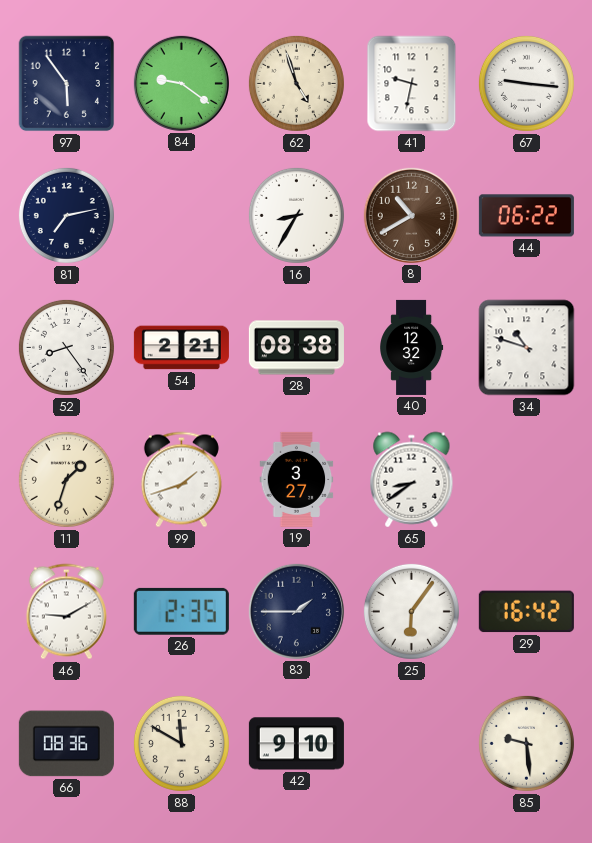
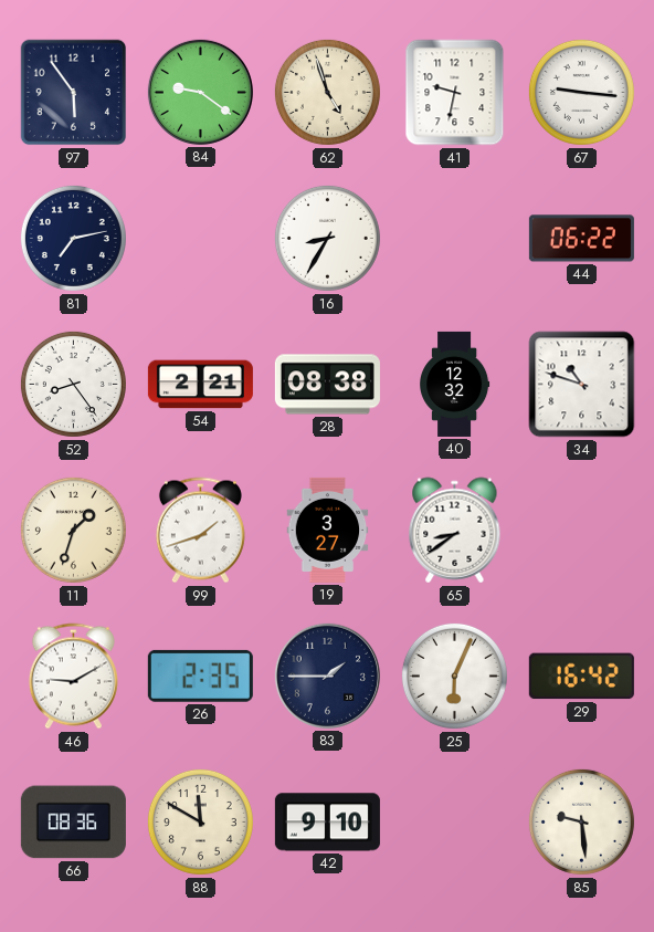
8: 10:40 -> none
25: 6:06 -> 6:04
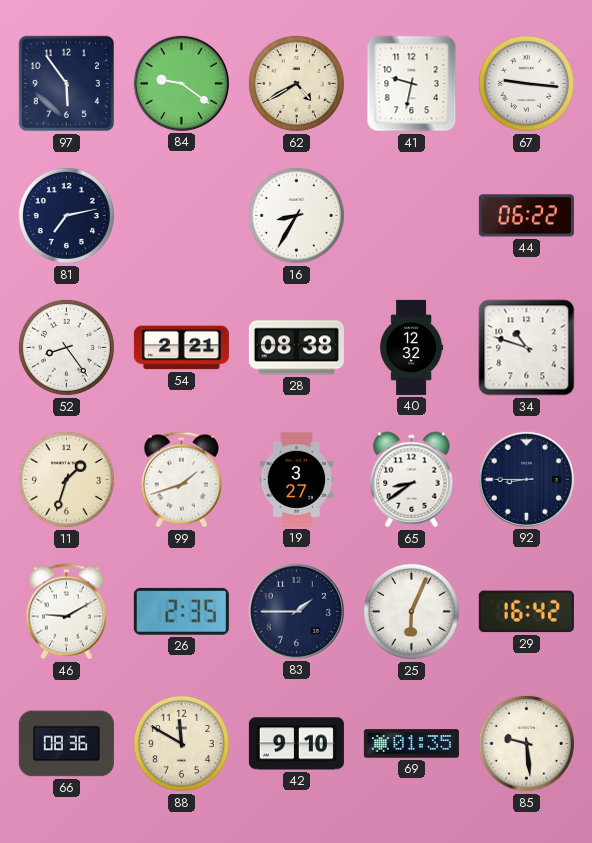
62: 4:57 -> 4:40
92: none -> 8:45
69: none -> 01:35
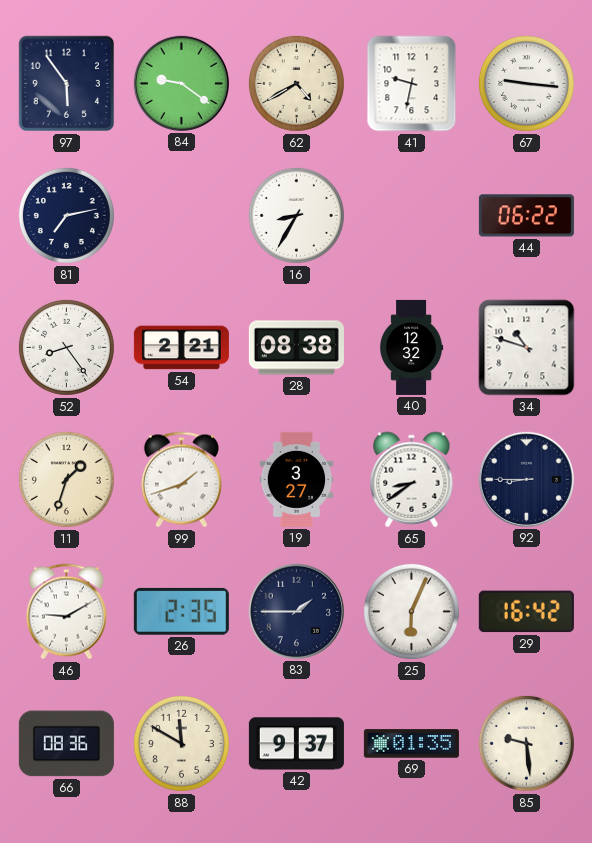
42: 9:10 -> 9:37
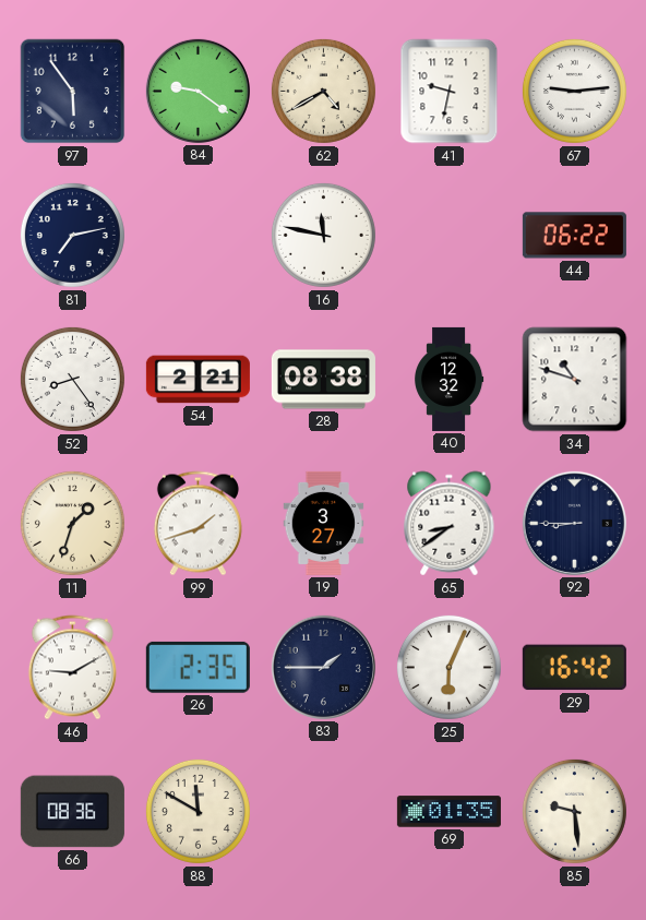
67: 9:16 -> 9:14
16: 8:35 -> 11:47
42: 9:37 -> none
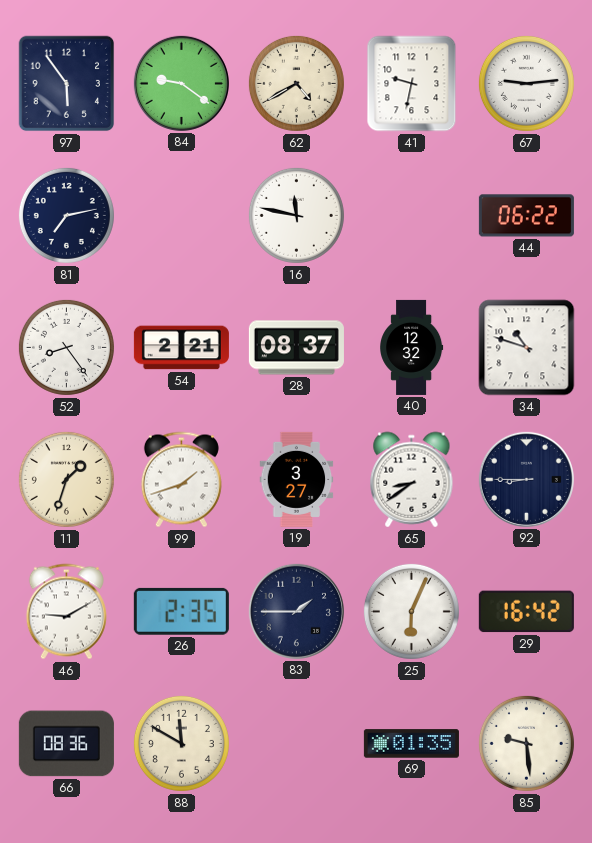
28: 08:38 -> 08:37
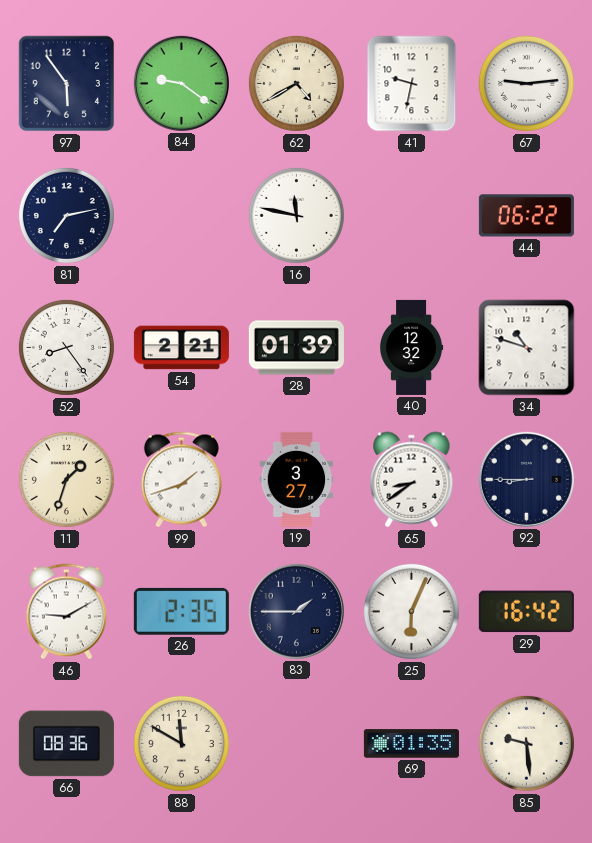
28: 08:37 -> 01:39
